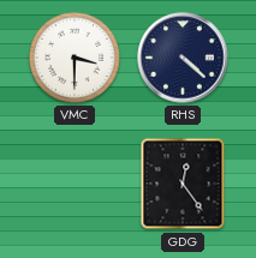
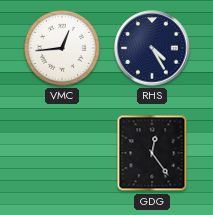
VMC: 3:30 -> 12:44
RHS: 4:22 -> 4:25
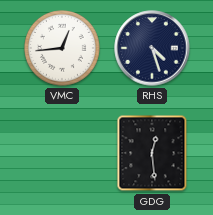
RHS: 4:25 -> 4:27
GDG: 12:24 -> 12:29
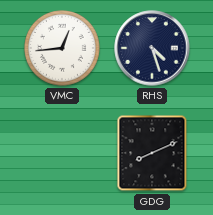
GDG: 12:29 -> 8:11
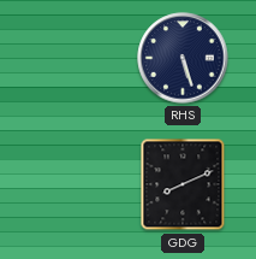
VMC: 12:44 -> none
RHS: 4:27 -> 5:27
